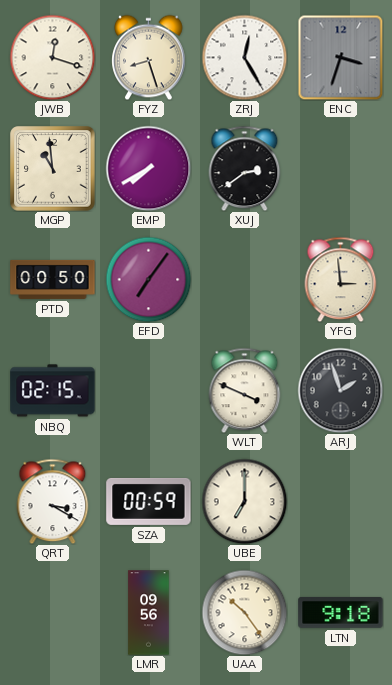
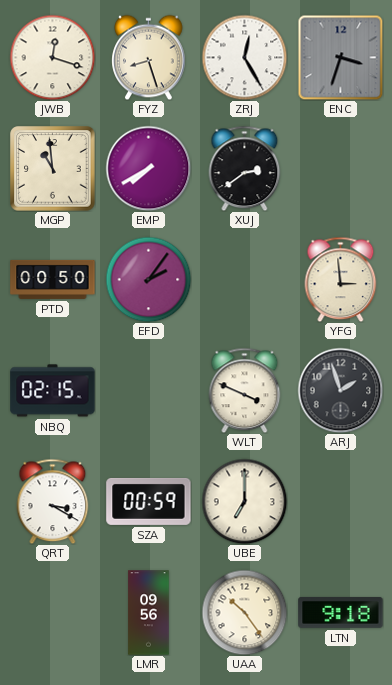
EFD: 7:06 -> 2:06
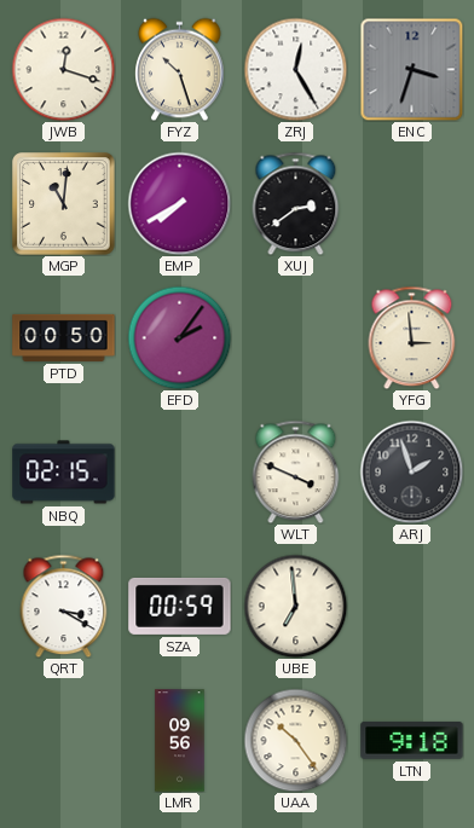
FYZ: 8:27 -> 10:27
MGP: 10:59 -> 11:01
UBE: 7:00 -> 6:59
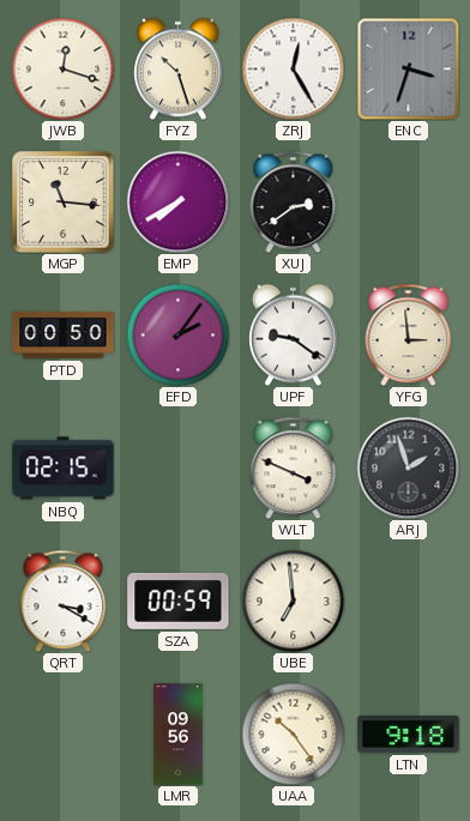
MGP: 11:01 -> 11:16
UPF: none -> 9:21
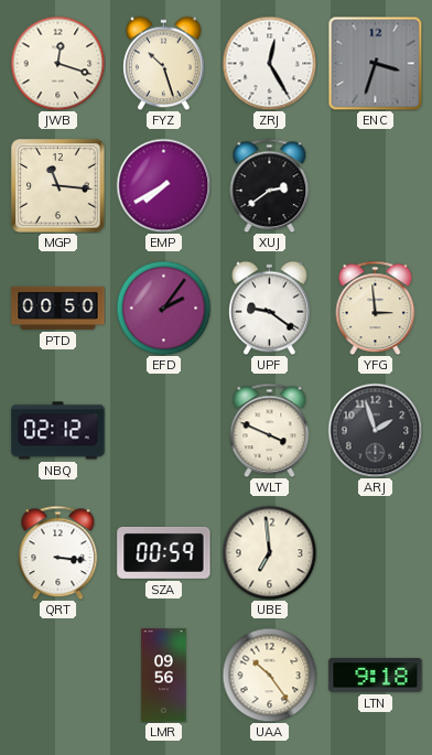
NBQ: 02:15 -> 02:12
QRT: 3:20 -> 3:16
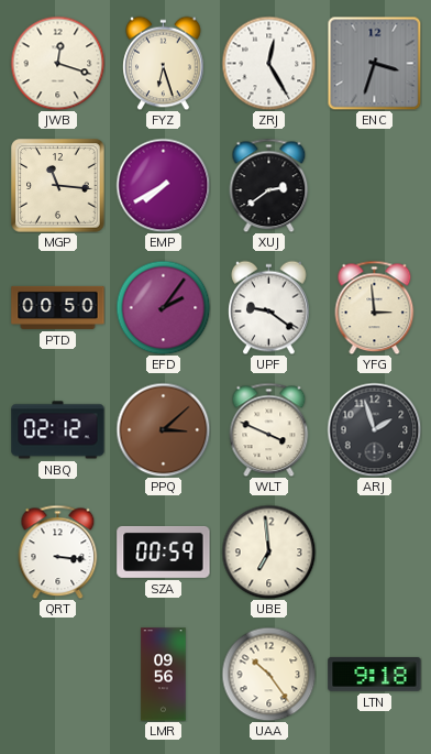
FYZ: 10:27 -> 6:27
PPQ: none -> 3:08
